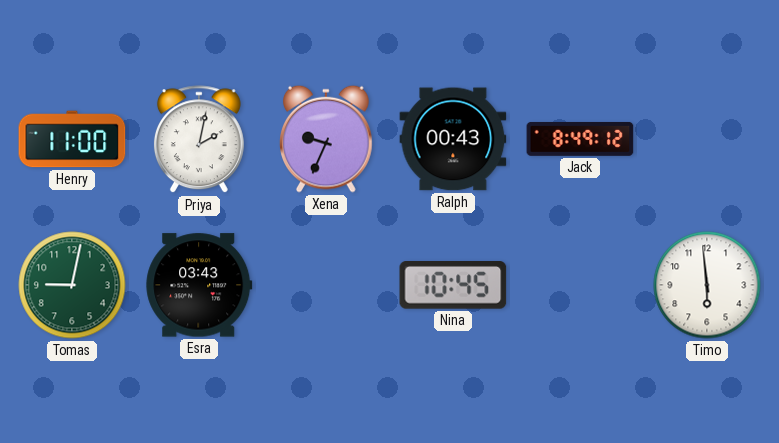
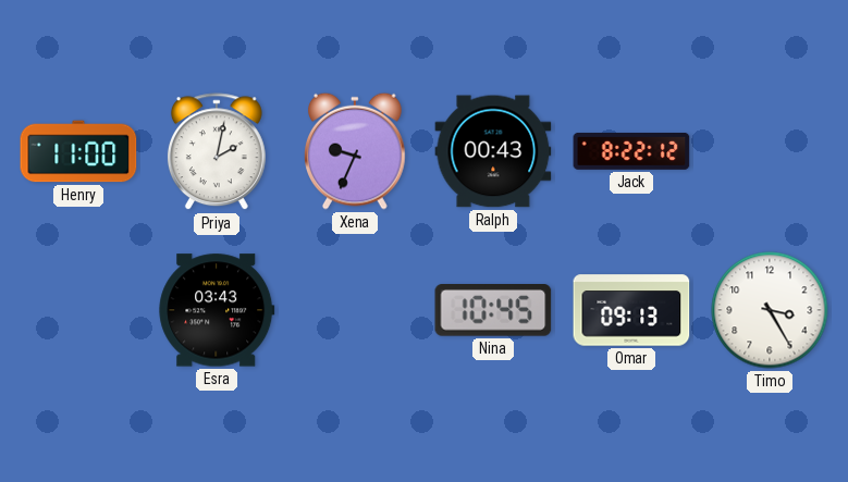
Jack: 8:49 -> 8:22
Tomas: 9:02 -> none
Omar: none -> 09:13
Timo: 5:59 -> 3:25
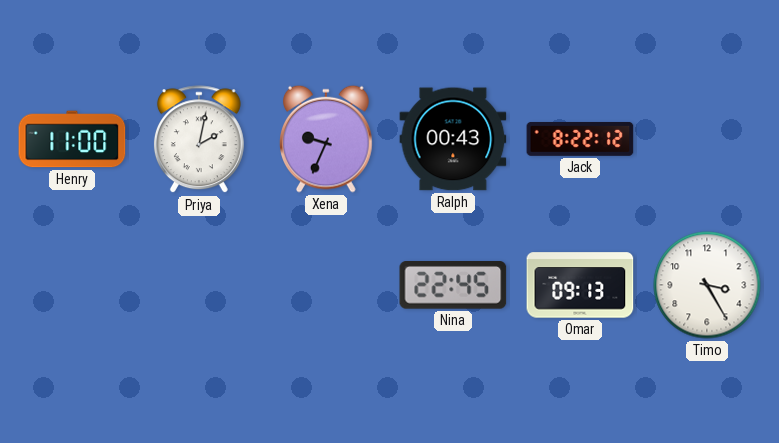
Esra: 03:43 -> none
Nina: 10:45 -> 22:45
